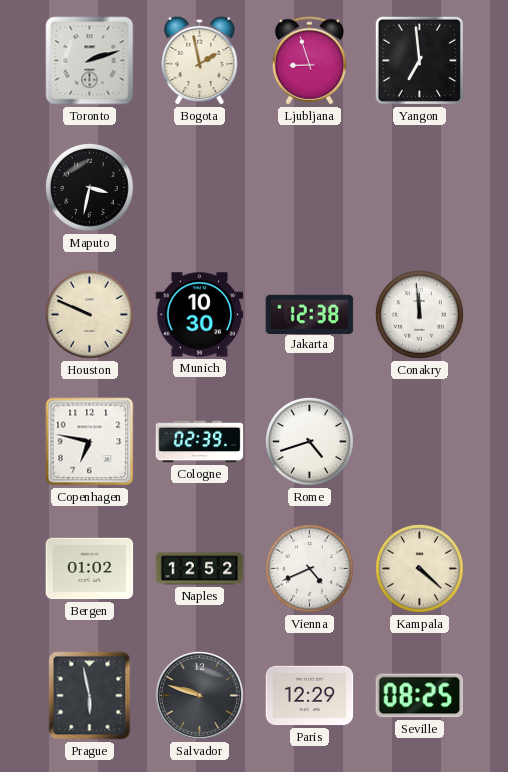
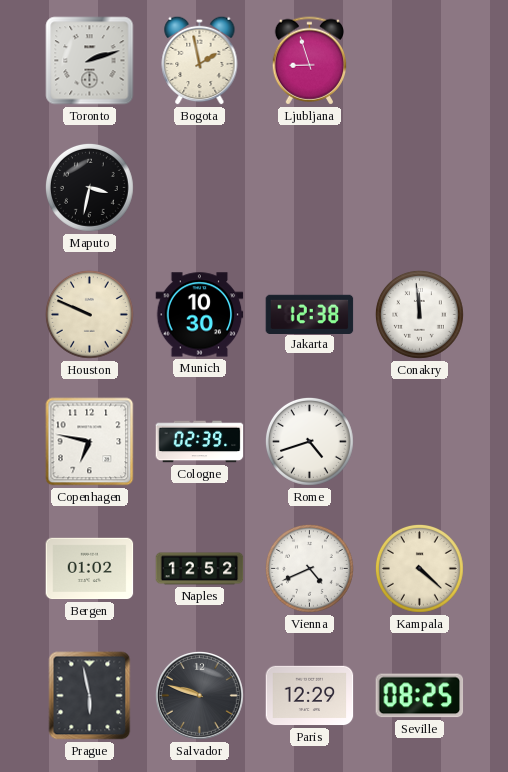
Yangon: 6:59 -> none
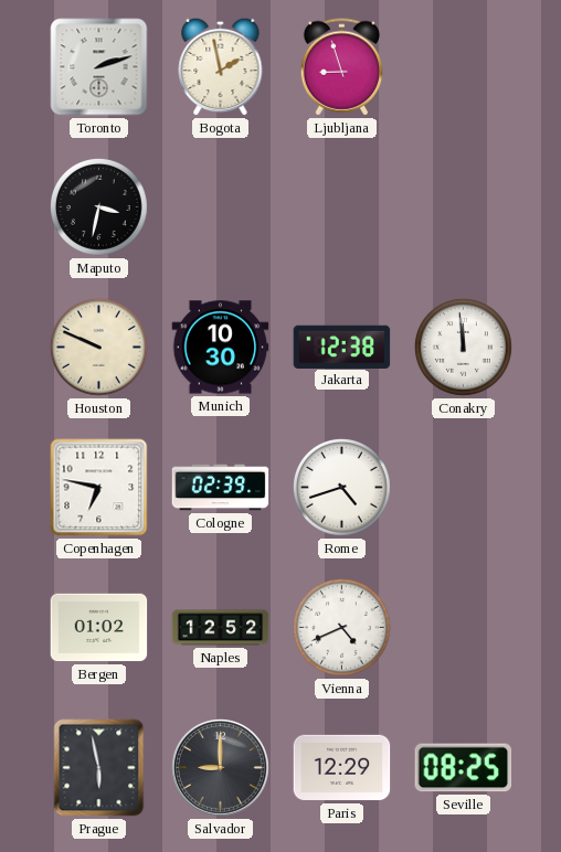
Kampala: 4:22 -> none
Salvador: 9:48 -> 9:00
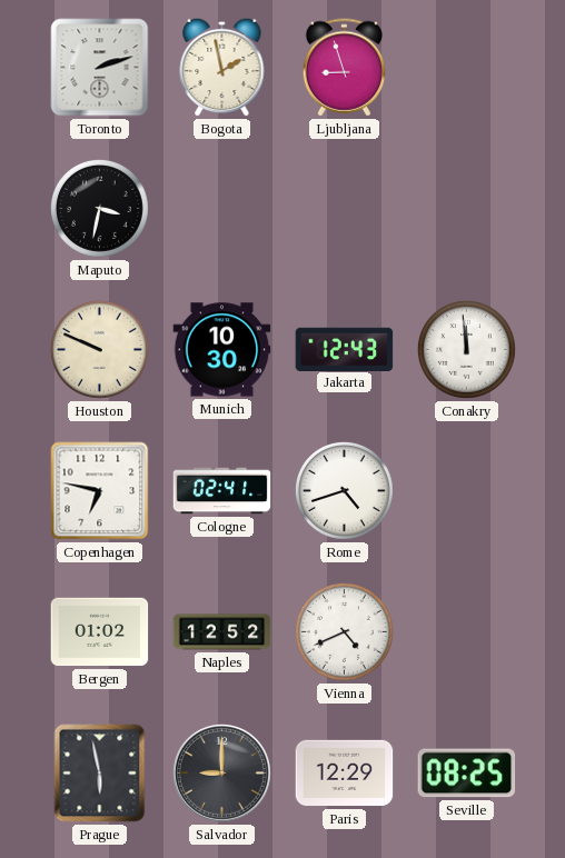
Jakarta: 12:38 -> 12:43
Cologne: 02:39 -> 02:41
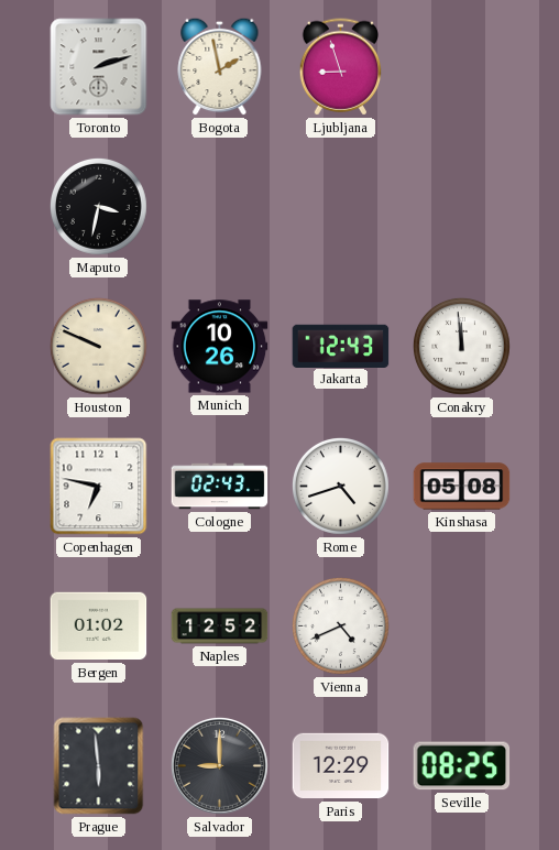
Munich: 10:30 -> 10:26
Cologne: 02:41 -> 02:43
Kinshasa: none -> 05:08
Prague: 5:58 -> 5:59
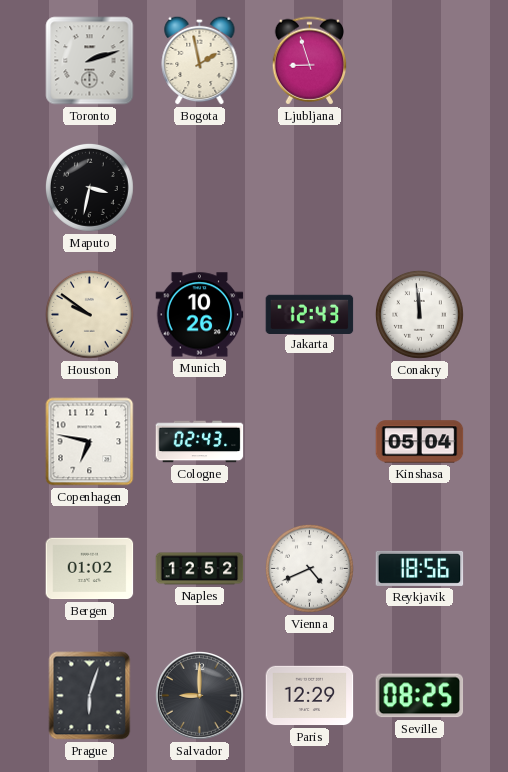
Houston: 9:49 -> 9:51
Rome: 4:42 -> none
Kinshasa: 05:08 -> 05:04
Reykjavik: none -> 18:56
Prague: 5:59 -> 6:03
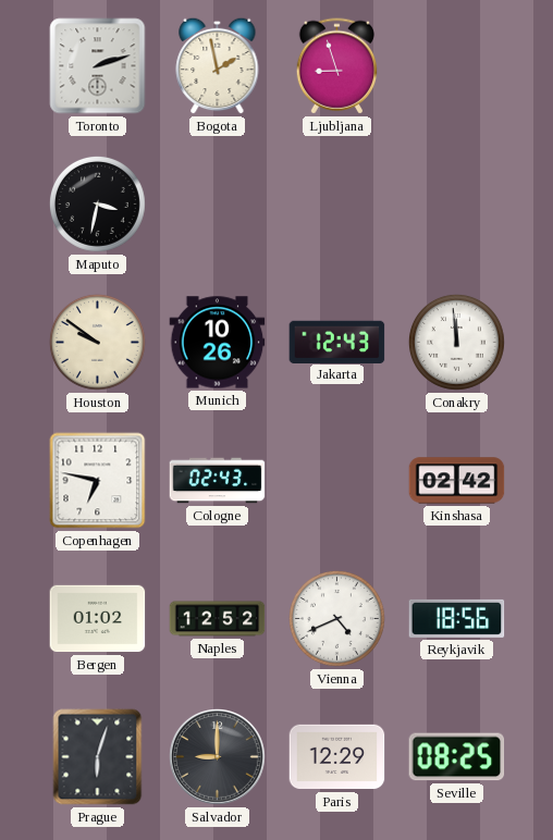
Kinshasa: 05:04 -> 02:42
